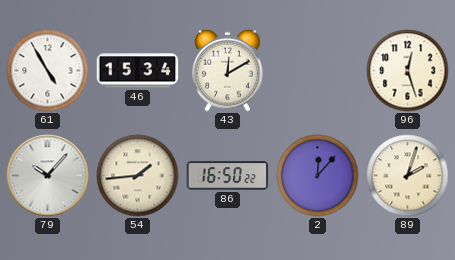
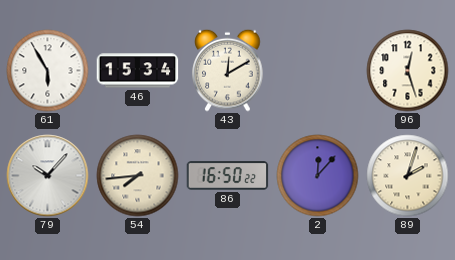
61: 4:55 -> 5:55
54: 1:44 -> 7:44
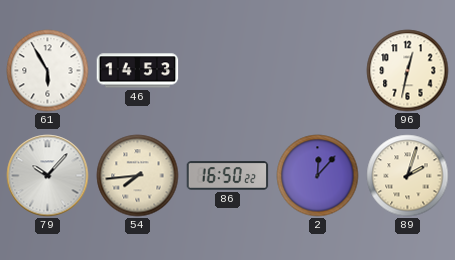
46: 15:34 -> 14:53
43: 12:10 -> none
96: 12:27 -> 12:32
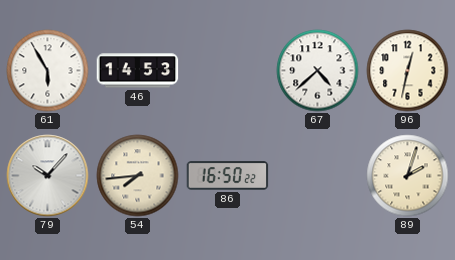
67: none -> 4:38
2: 12:07 -> none
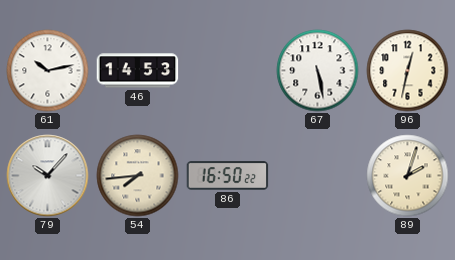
61: 5:55 -> 10:13
67: 4:38 -> 5:28
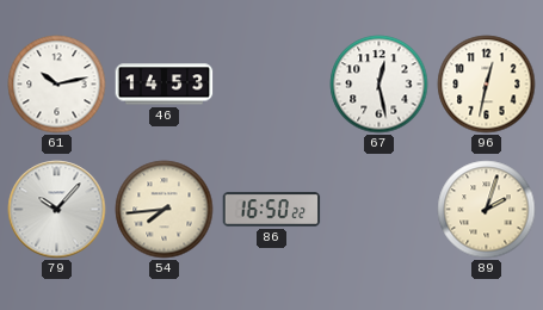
67: 5:28 -> 12:28
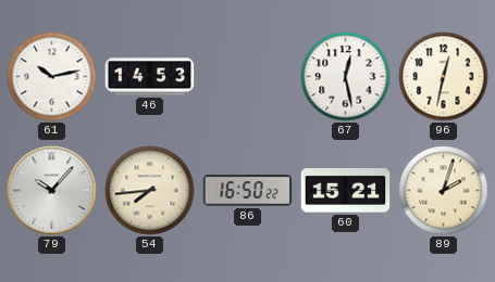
60: none -> 15:21
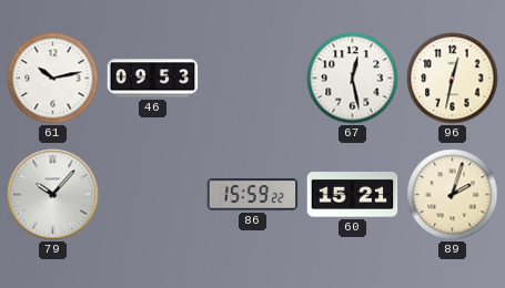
46: 14:53 -> 09:53
54: 7:44 -> none
86: 16:50 -> 15:59
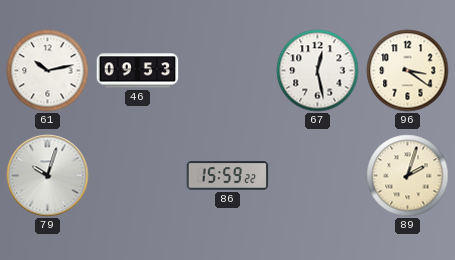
96: 12:32 -> 3:21
79: 10:07 -> 10:03
60: 15:21 -> none
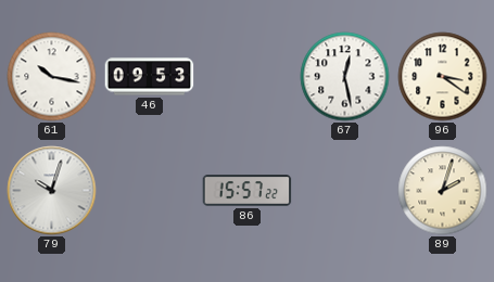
61: 10:13 -> 10:17
86: 15:59 -> 15:57
